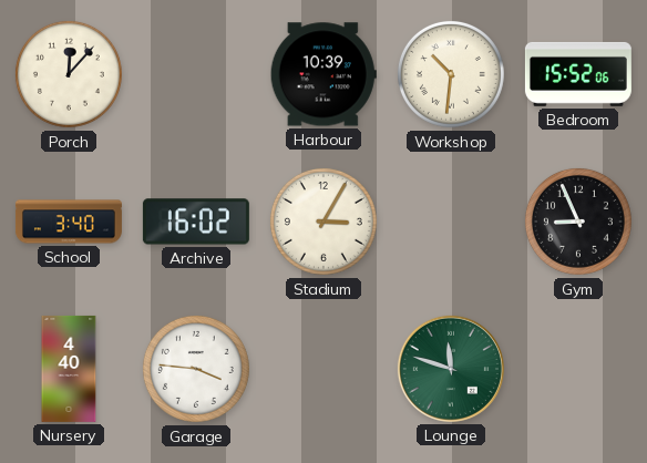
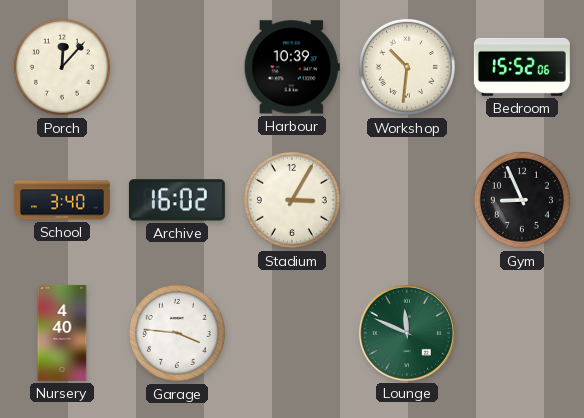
Lounge: 11:48 -> 11:49
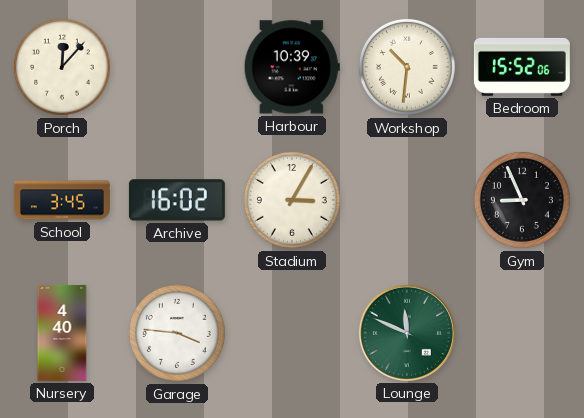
School: 3:40 -> 3:45
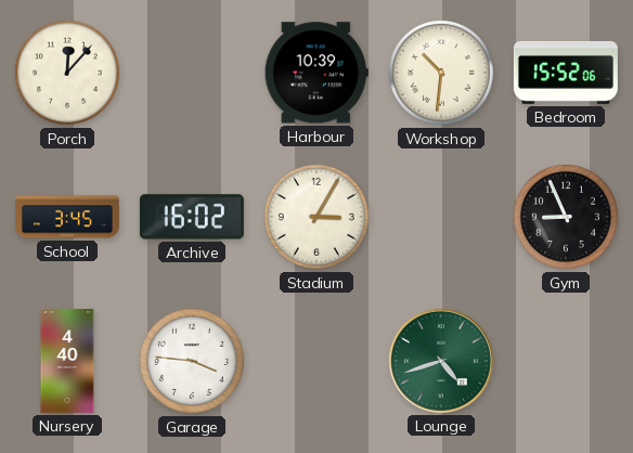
Lounge: 11:49 -> 4:42
